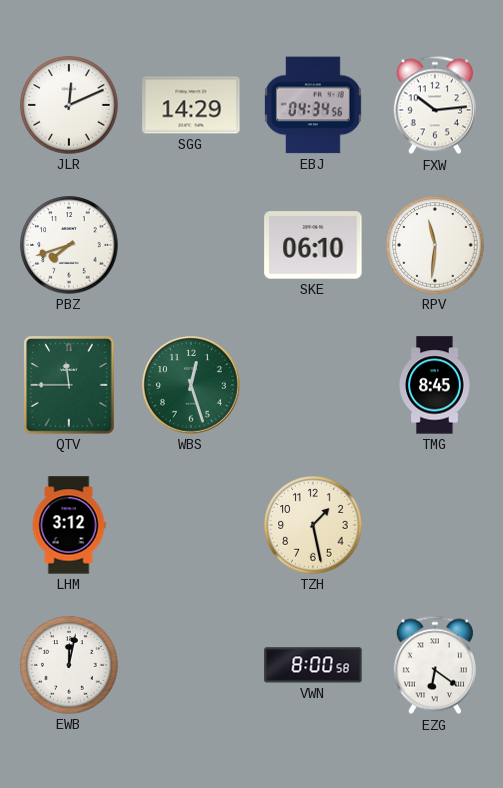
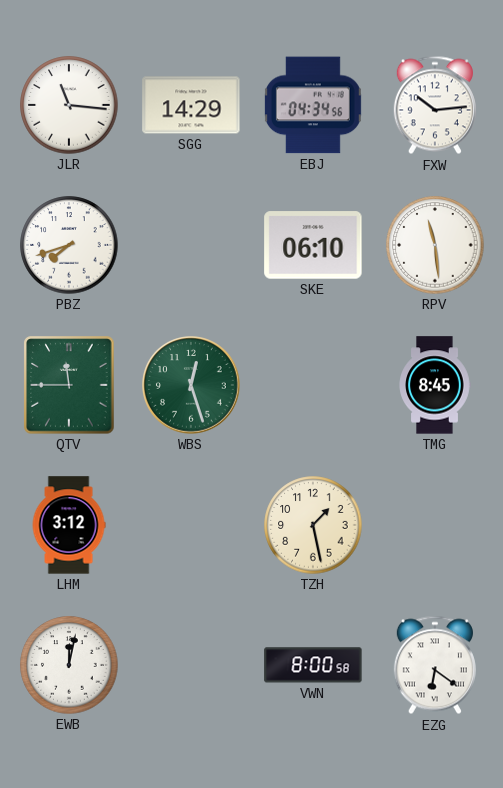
JLR: 12:11 -> 11:16
RPV: 11:31 -> 11:29
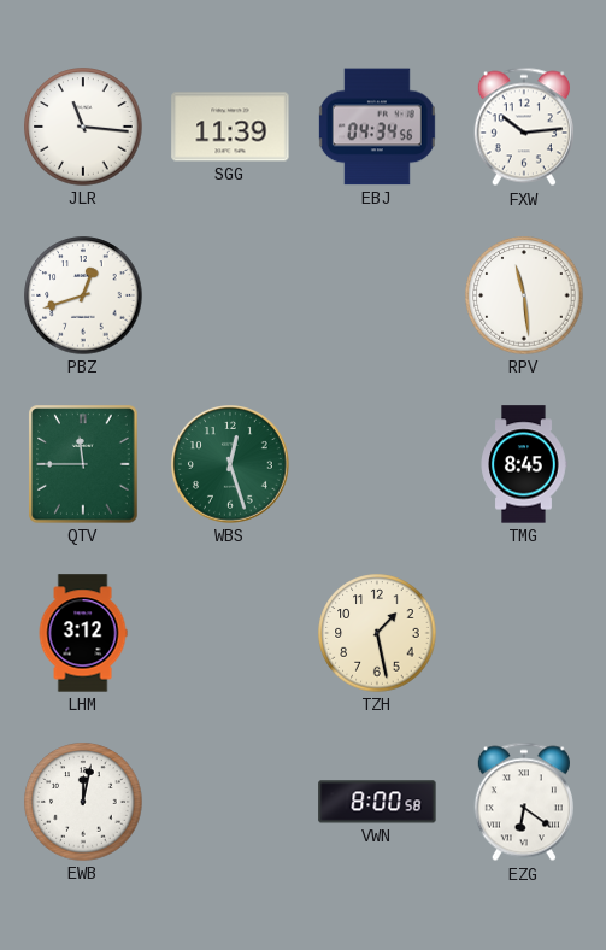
SGG: 14:29 -> 11:39
PBZ: 7:42 -> 12:42
SKE: 06:10 -> none
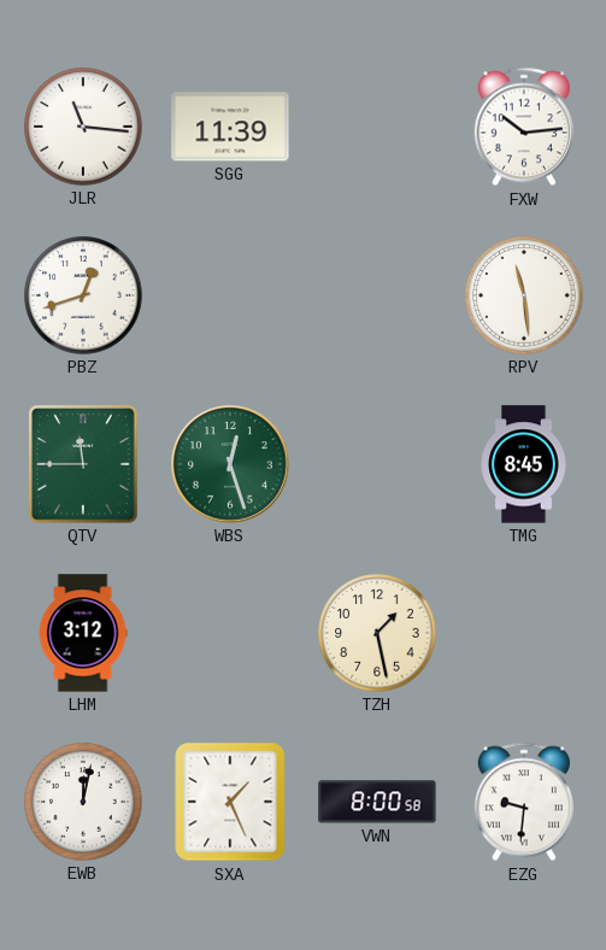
EBJ: 04:34 -> none
SXA: none -> 1:26
EZG: 6:21 -> 9:31
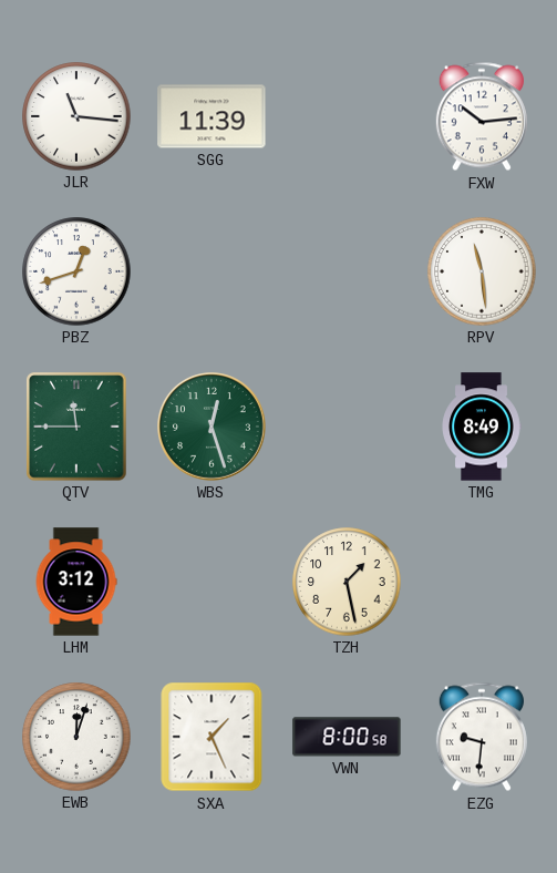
TMG: 8:45 -> 8:49
EWB: 12:02 -> 12:03
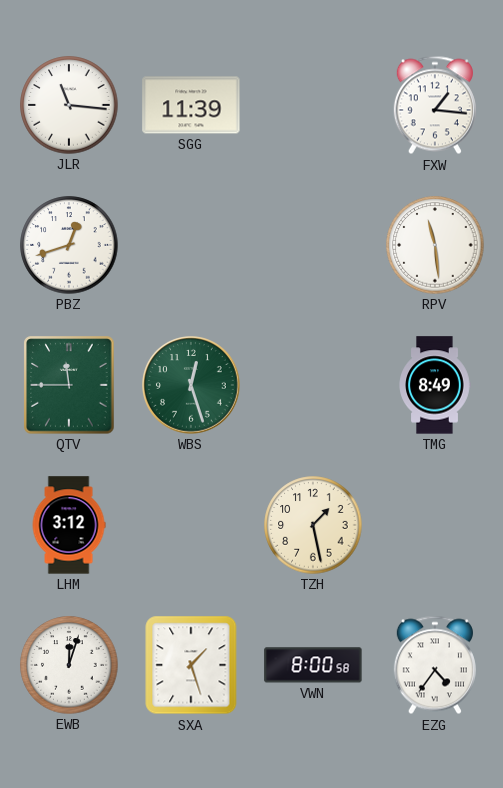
FXW: 10:14 -> 1:16
SXA: 1:26 -> 1:27
EZG: 9:31 -> 4:36
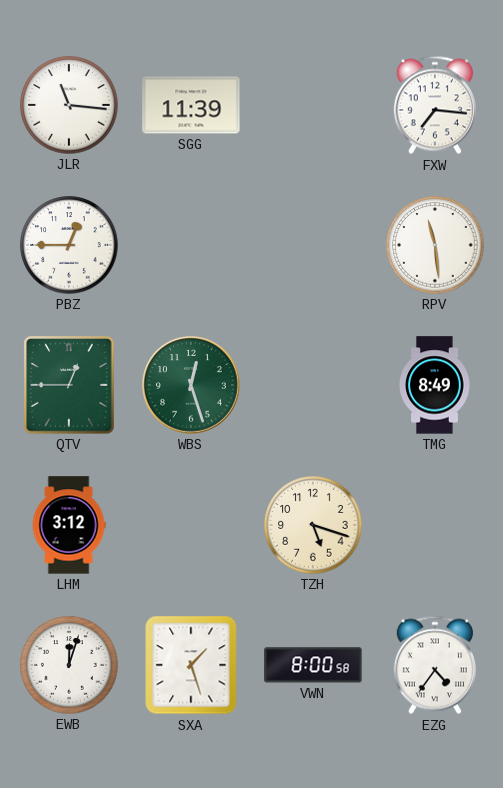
FXW: 1:16 -> 7:16
PBZ: 12:42 -> 12:45
QTV: 11:45 -> 12:45
TZH: 1:28 -> 5:18
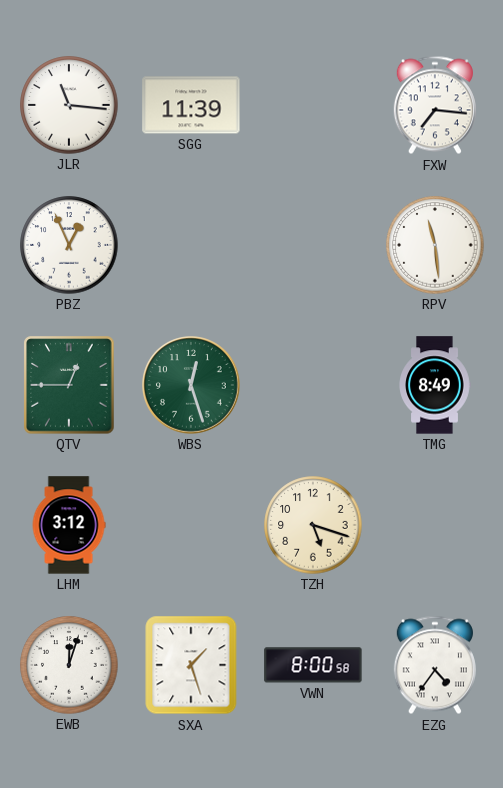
PBZ: 12:45 -> 12:56
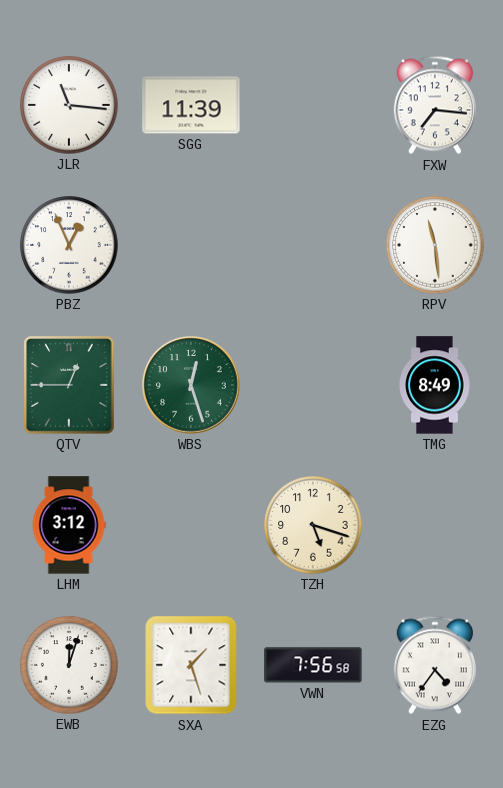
VWN: 8:00 -> 7:56
